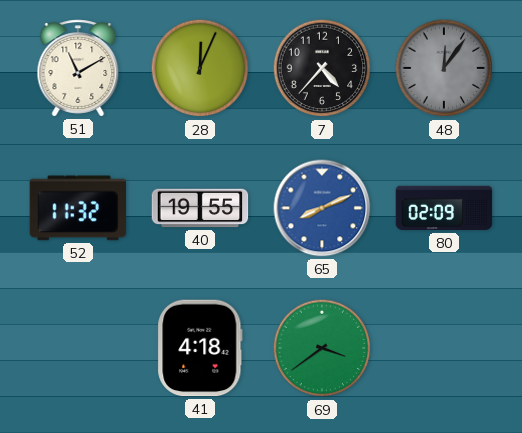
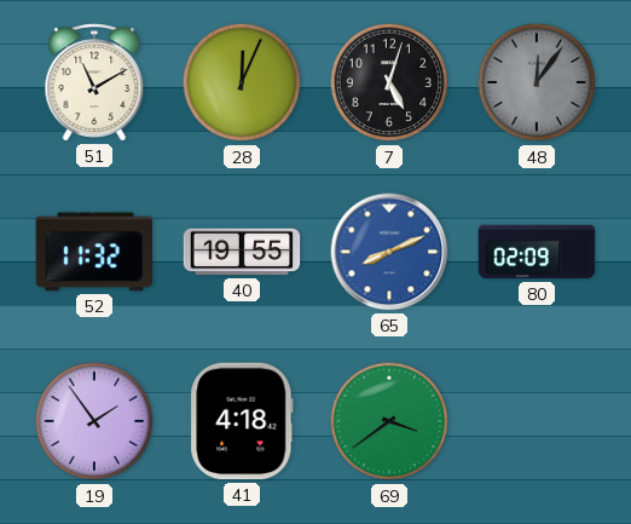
7: 4:37 -> 5:03
19: none -> 1:54
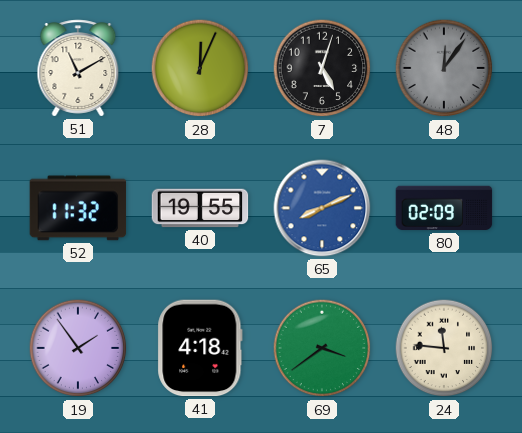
24: none -> 11:46
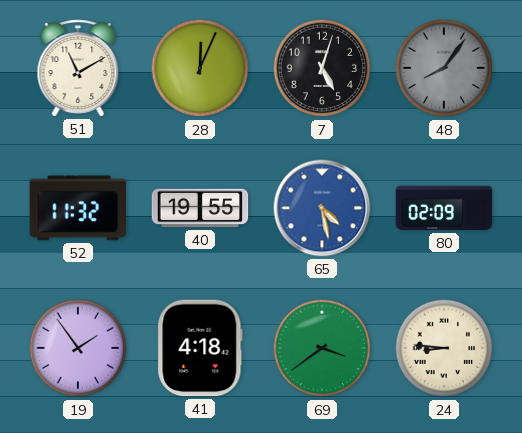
48: 12:06 -> 8:06
65: 8:11 -> 4:28
24: 11:46 -> 8:46
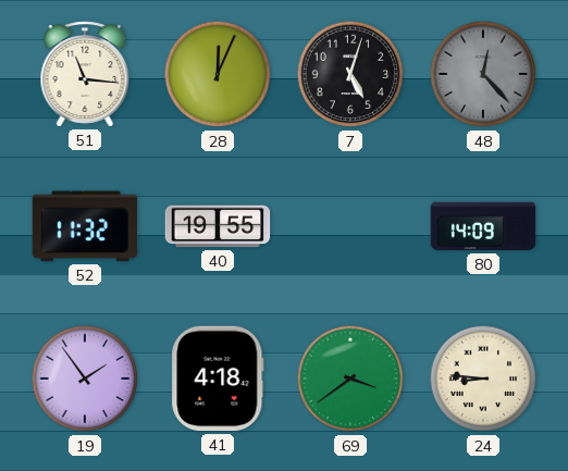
51: 11:10 -> 11:16
48: 8:06 -> 12:23
65: 4:28 -> none
80: 02:09 -> 14:09
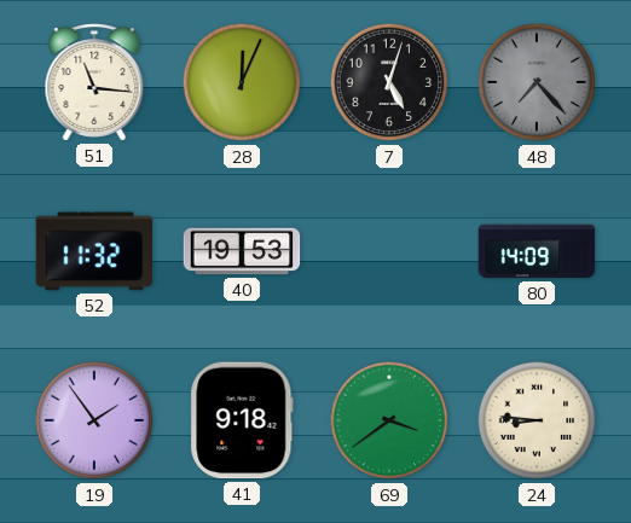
48: 12:23 -> 7:23
40: 19:55 -> 19:53
41: 4:18 -> 9:18
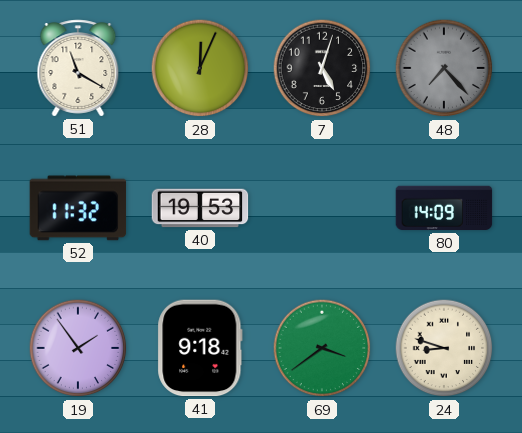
51: 11:16 -> 11:20
24: 8:46 -> 8:48
